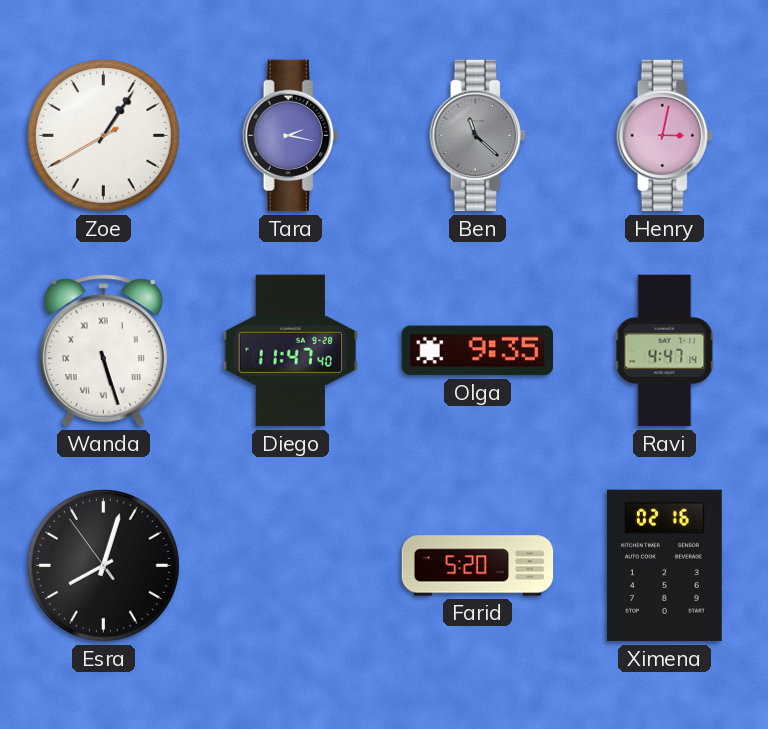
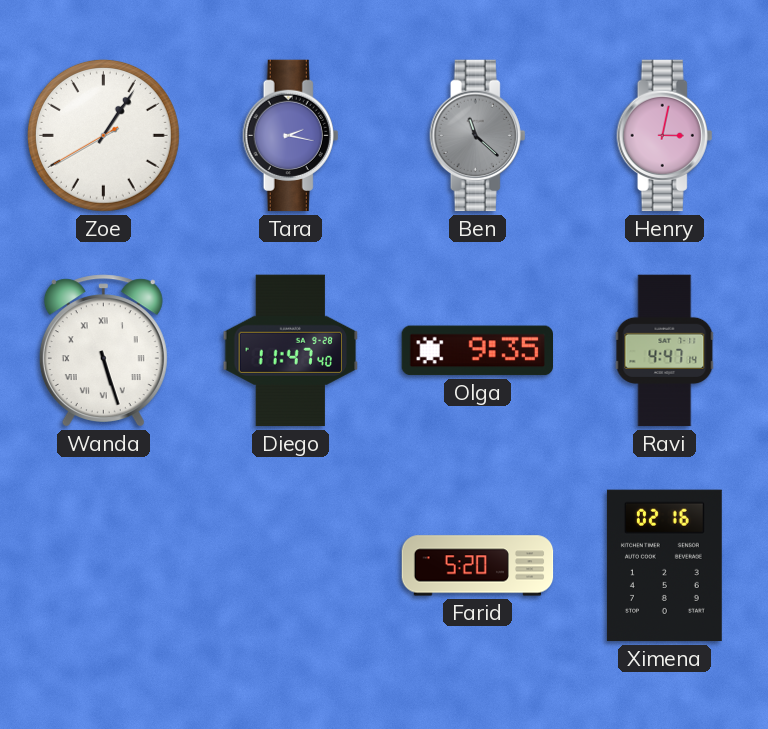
Esra: 8:02 -> none
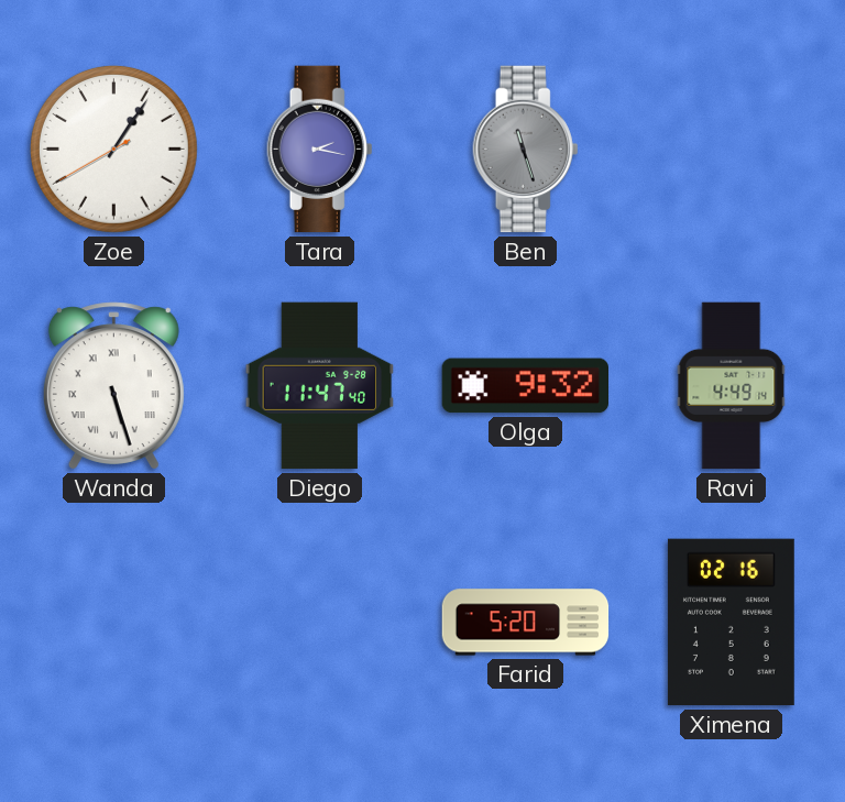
Ben: 11:22 -> 11:27
Henry: 3:02 -> none
Olga: 9:35 -> 9:32
Ravi: 4:47 -> 4:49
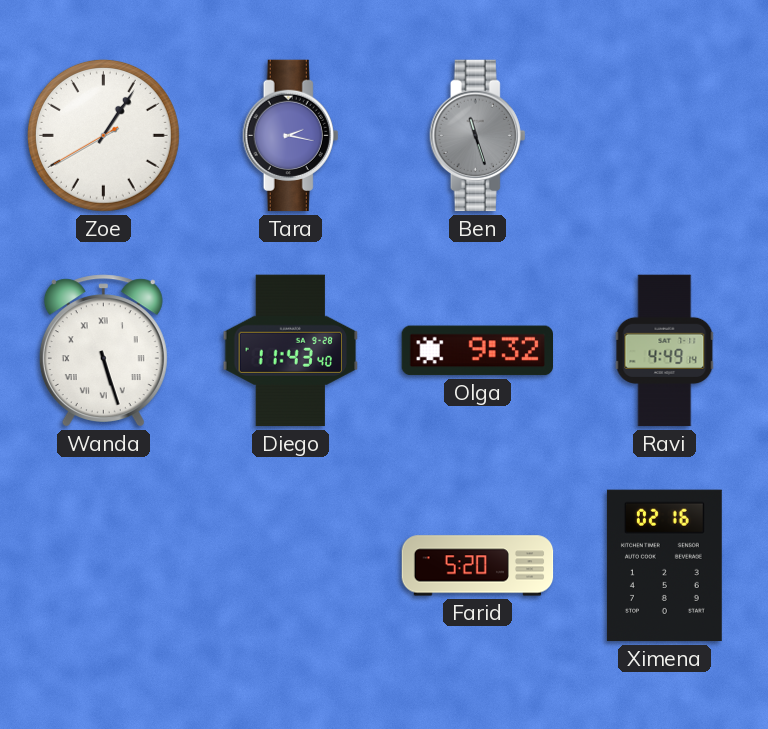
Diego: 11:47 -> 11:43
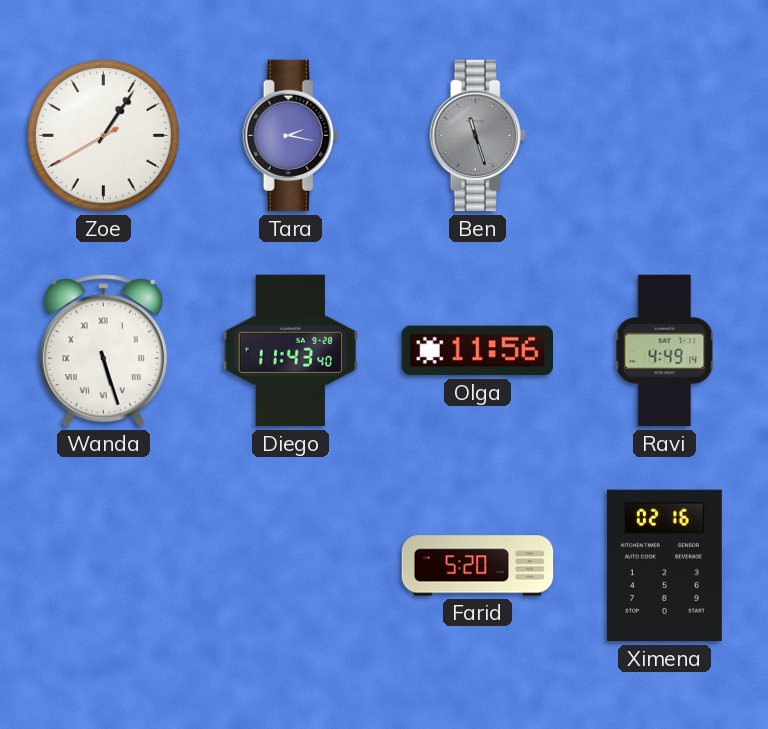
Olga: 9:32 -> 11:56
